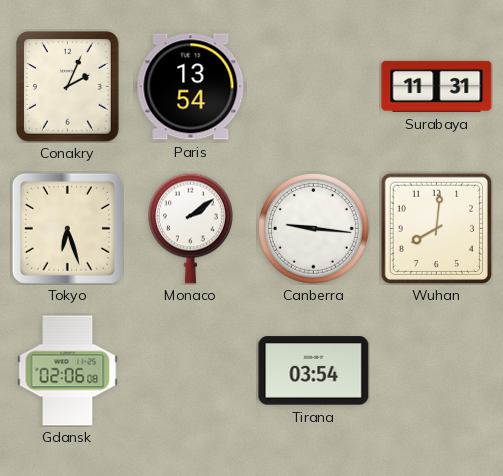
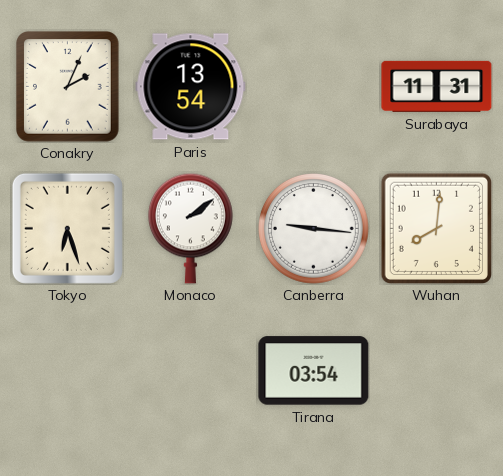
Gdansk: 02:06 -> none
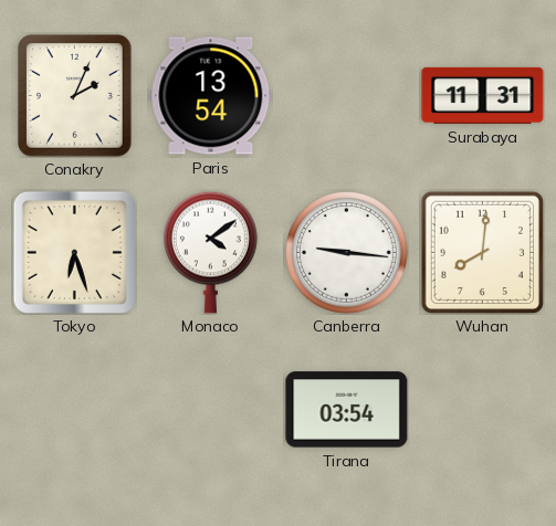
Monaco: 2:09 -> 4:09
